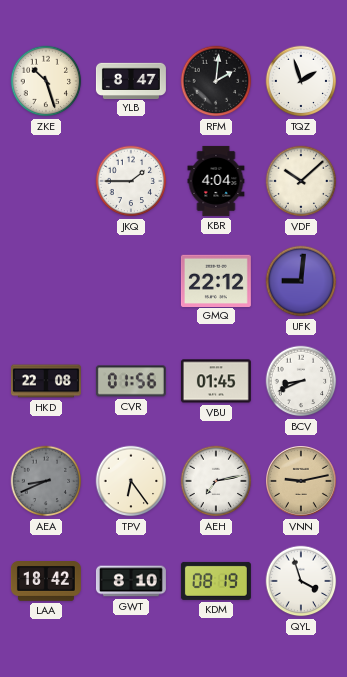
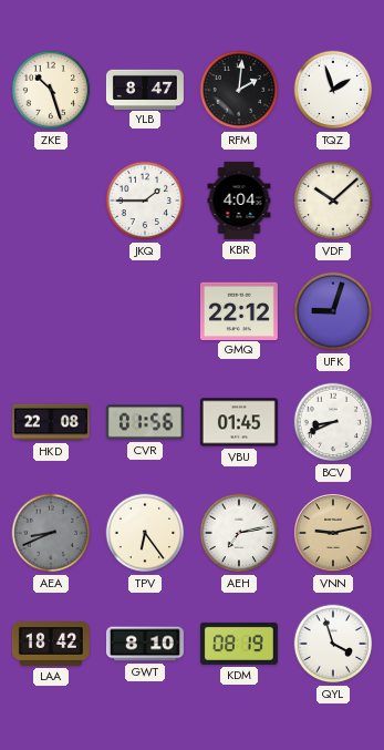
UFK: 9:01 -> 9:03
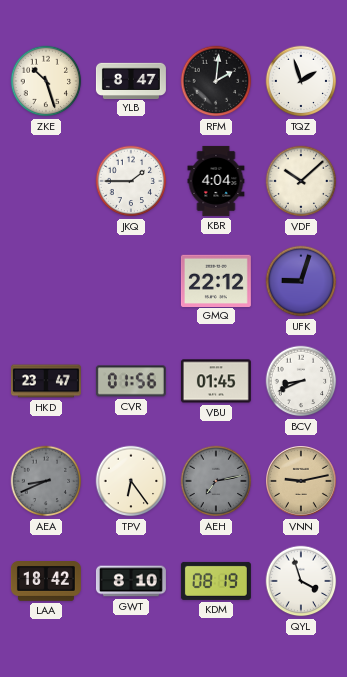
HKD: 22:08 -> 23:47
AEH dial: white -> grey
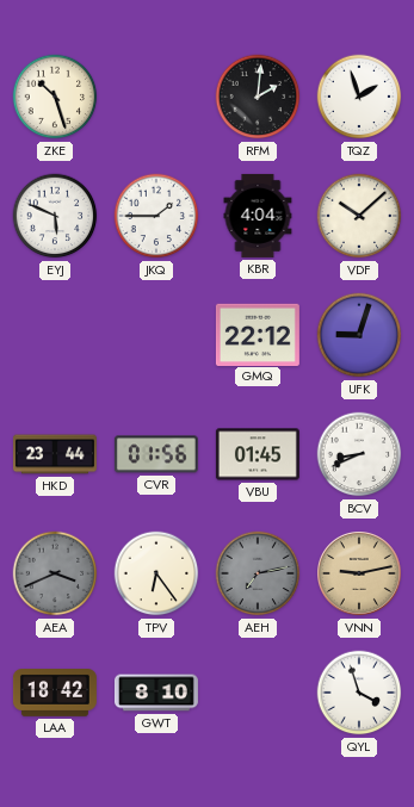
YLB: 8:47 -> none
EYJ: none -> 5:49
HKD: 23:47 -> 23:44
AEA: 8:41 -> 3:41
KDM: 08:19 -> none
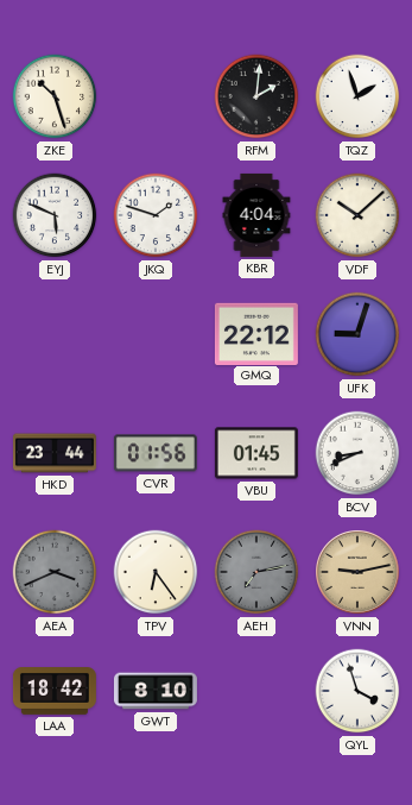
JKQ: 1:45 -> 1:48
